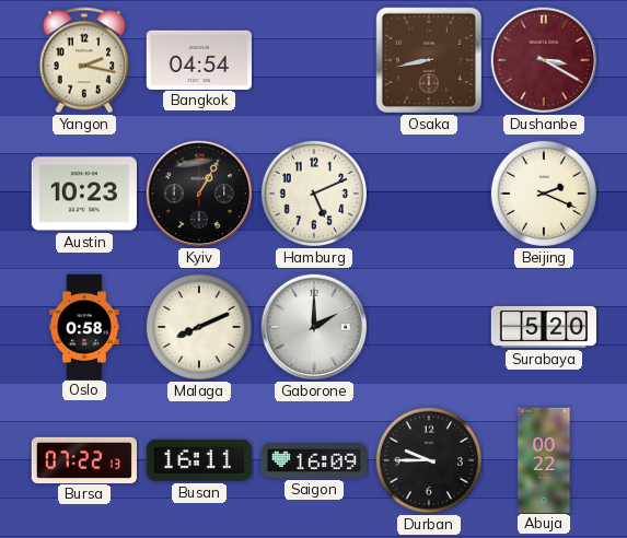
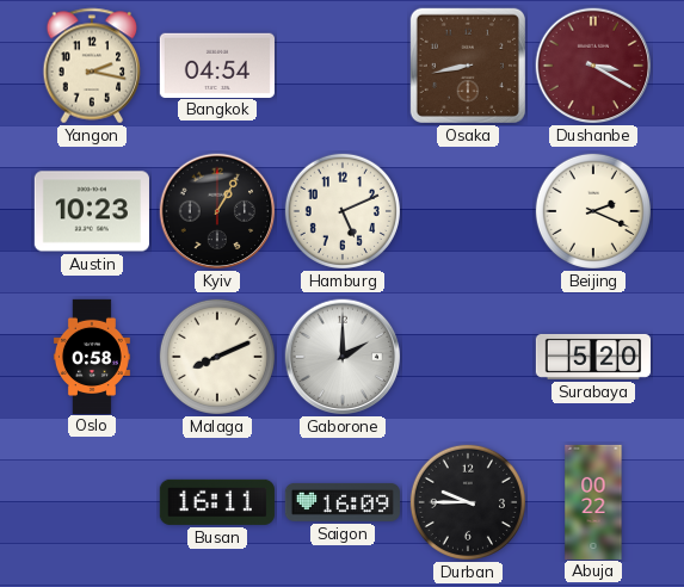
Bursa: 07:22 -> none
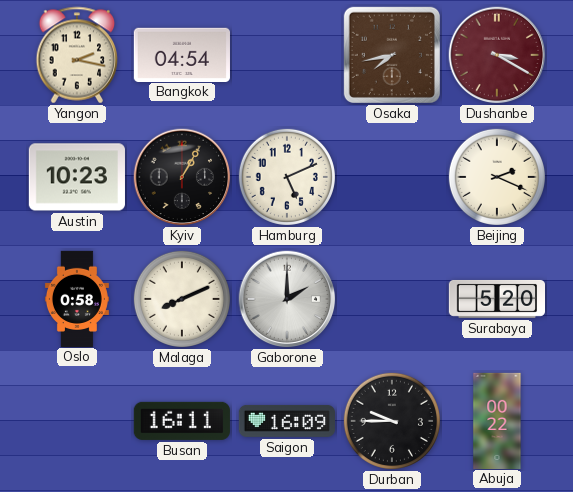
Osaka: 8:43 -> 7:43
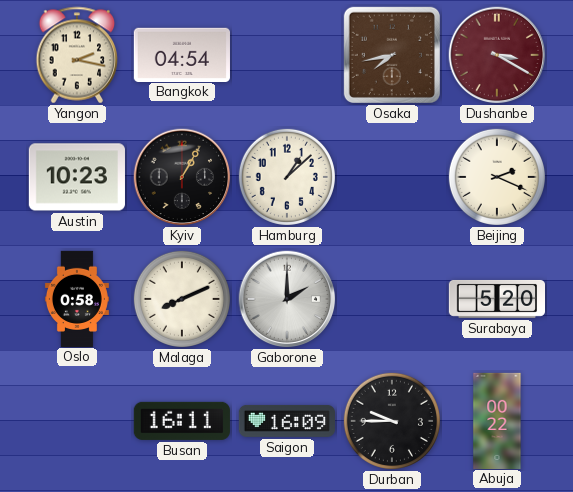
Hamburg: 5:11 -> 1:08
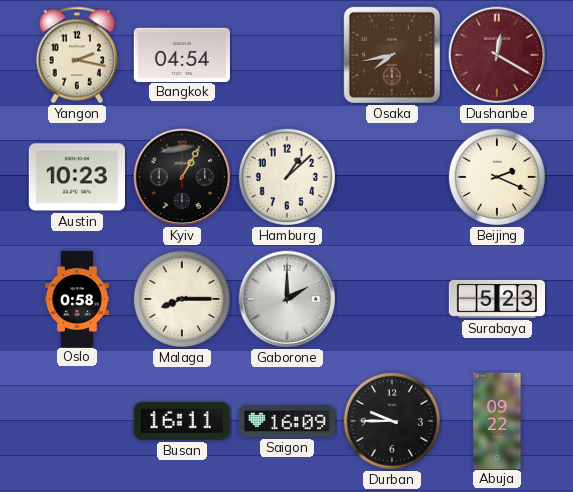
Dushanbe: 3:20 -> 12:20
Malaga: 8:11 -> 8:15
Surabaya: 5:20 -> 5:23
Abuja: 00:22 -> 09:22
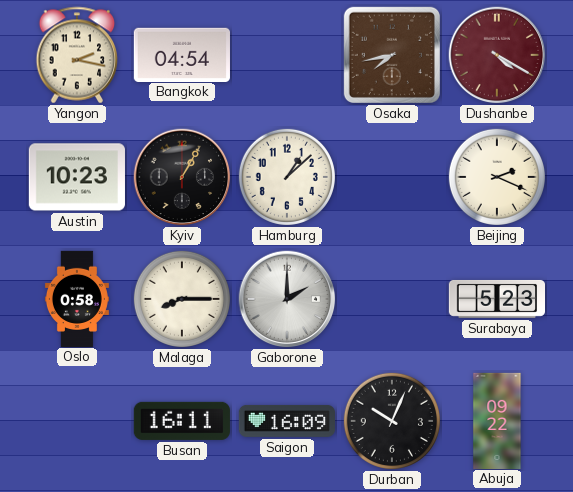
Dushanbe: 12:20 -> 4:20
Durban: 9:45 -> 10:04
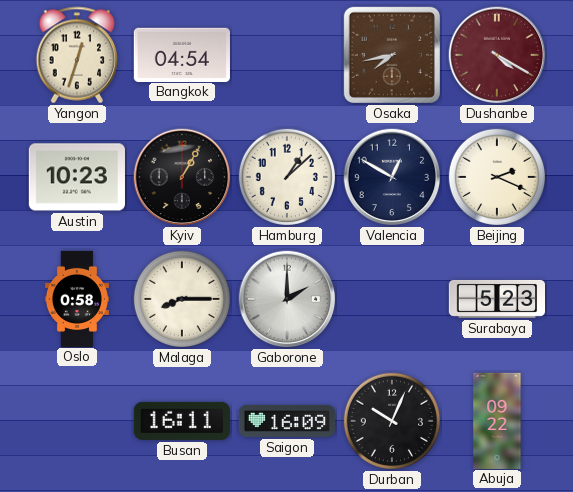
Yangon: 2:17 -> 12:33
Valencia: none -> 12:50
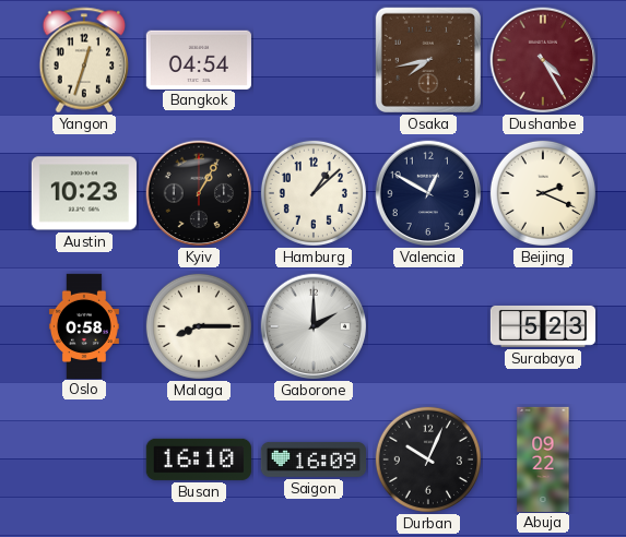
Dushanbe: 4:20 -> 4:25
Busan: 16:11 -> 16:10
